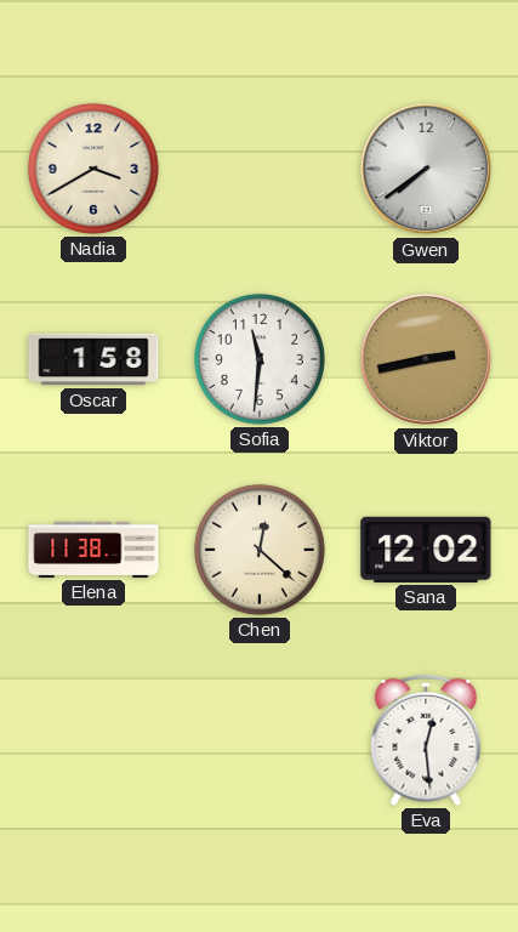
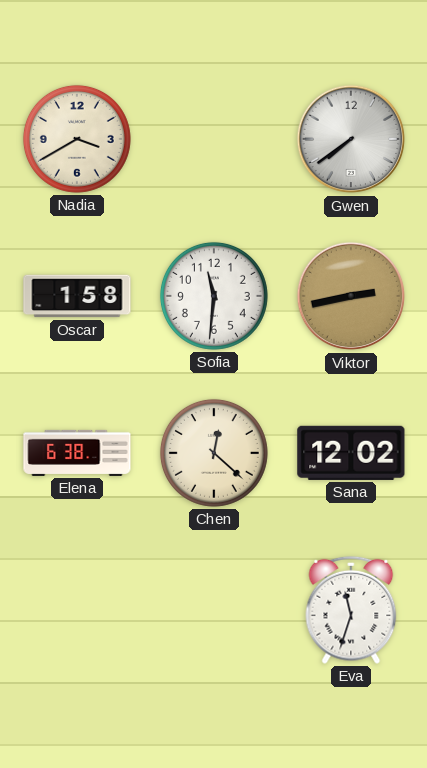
Elena: 11:38 -> 6:38
Eva: 12:29 -> 11:33
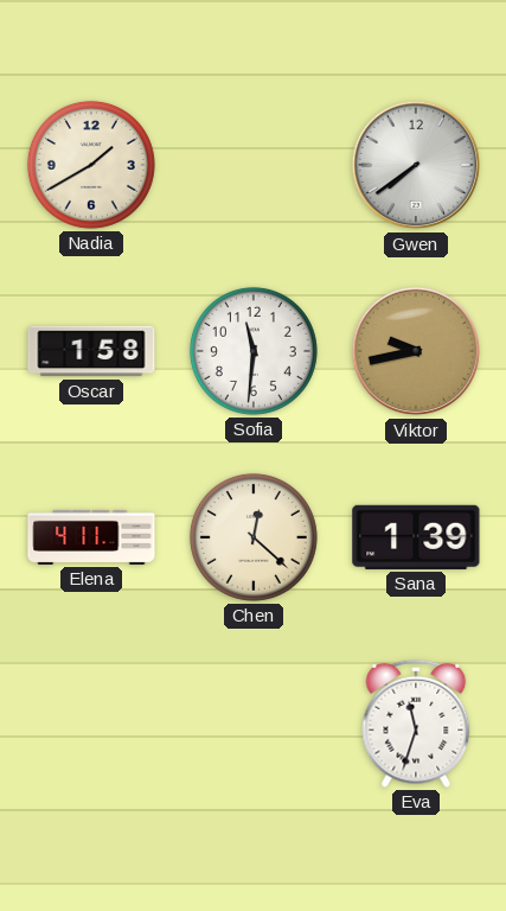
Nadia: 3:40 -> 1:40
Viktor: 2:43 -> 9:43
Elena: 6:38 -> 4:11
Sana: 12:02 -> 1:39
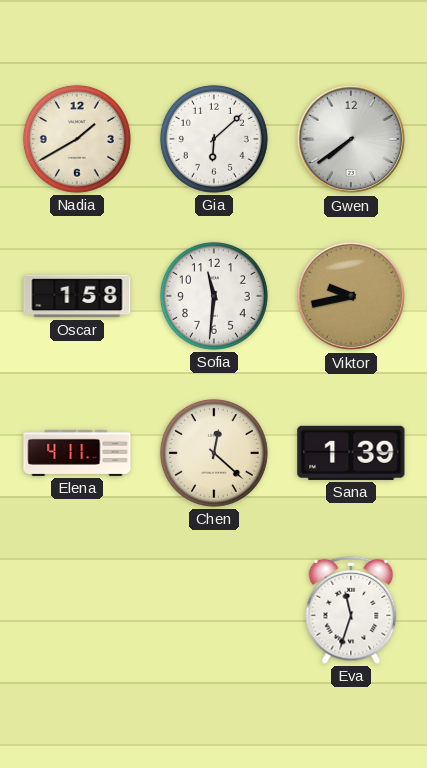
Gia: none -> 6:08
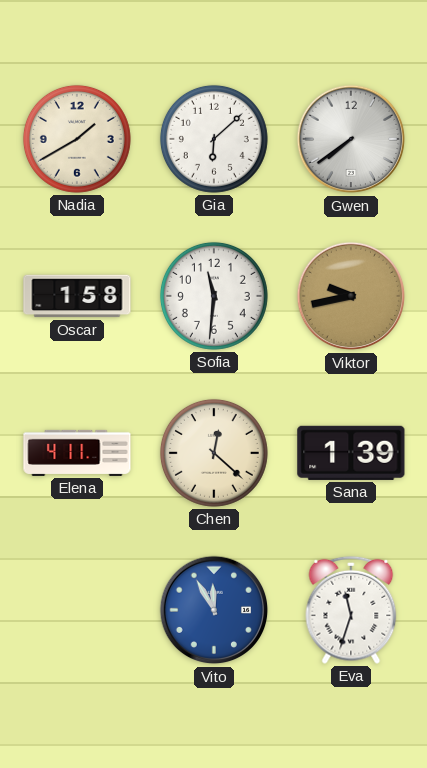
Vito: none -> 11:55
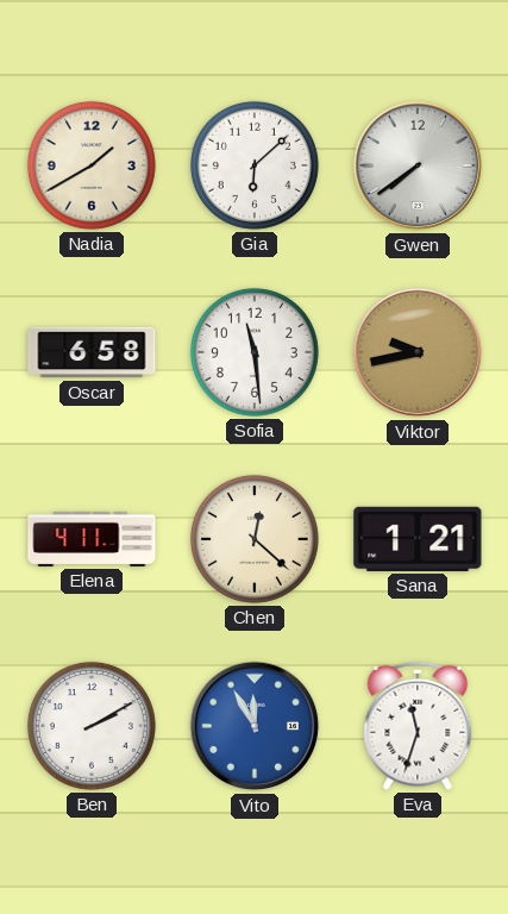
Oscar: 1:58 -> 6:58
Sofia: 11:31 -> 11:29
Sana: 1:39 -> 1:21
Ben: none -> 2:10
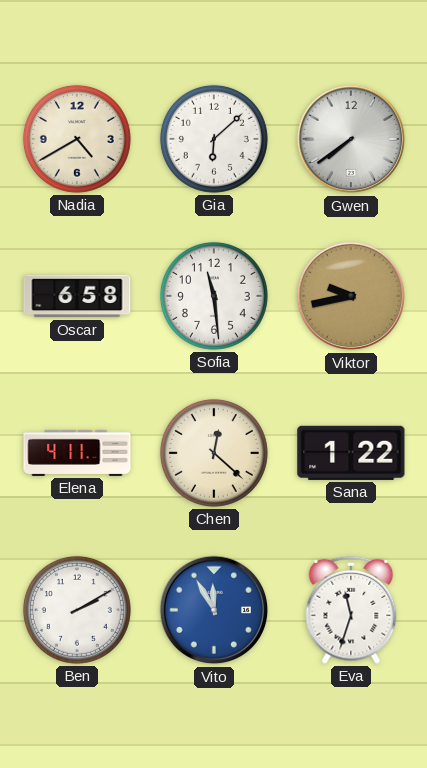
Nadia: 1:40 -> 4:40
Sana: 1:21 -> 1:22
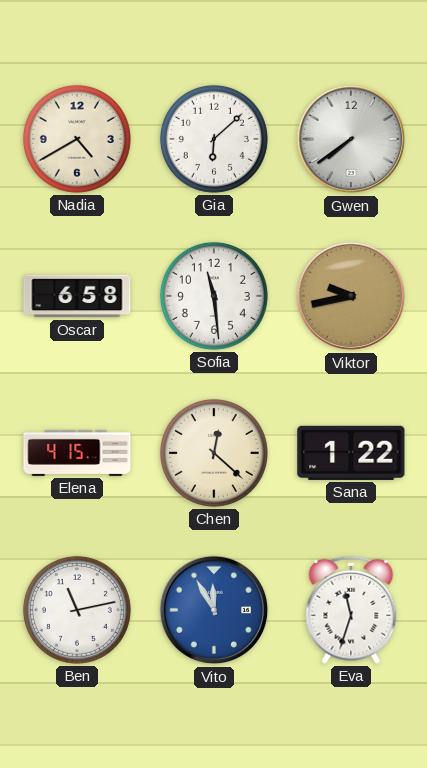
Elena: 4:11 -> 4:15
Ben: 2:10 -> 11:13
